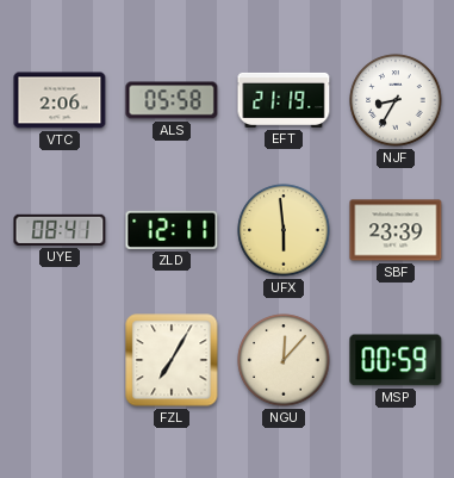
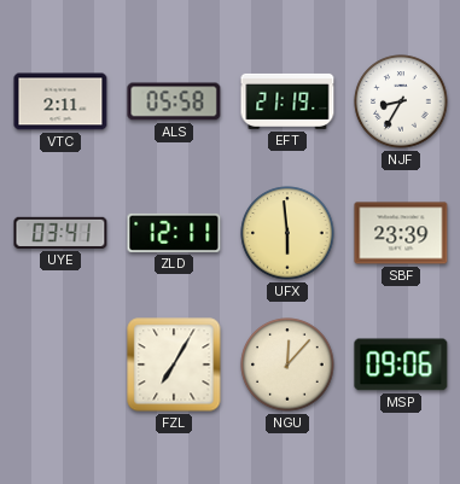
VTC: 2:06 -> 2:11
UYE: 08:41 -> 03:41
MSP: 00:59 -> 09:06
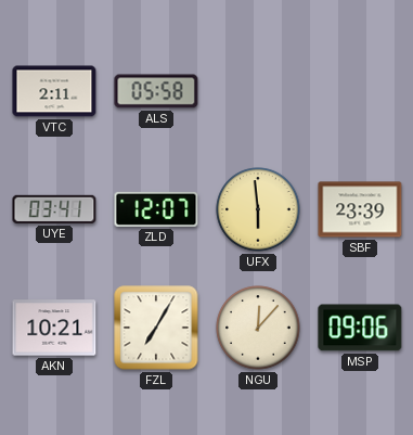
EFT: 21:19 -> none
NJF: 8:35 -> none
ZLD: 12:11 -> 12:07
AKN: none -> 10:21
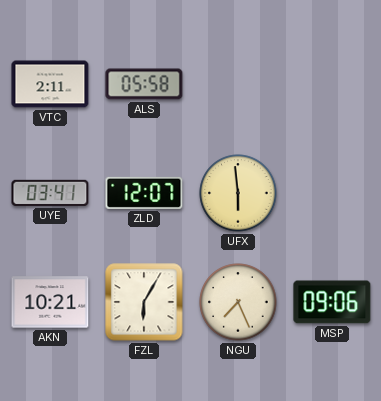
SBF: 23:39 -> none
FZL: 7:05 -> 6:05
NGU: 12:07 -> 7:26
